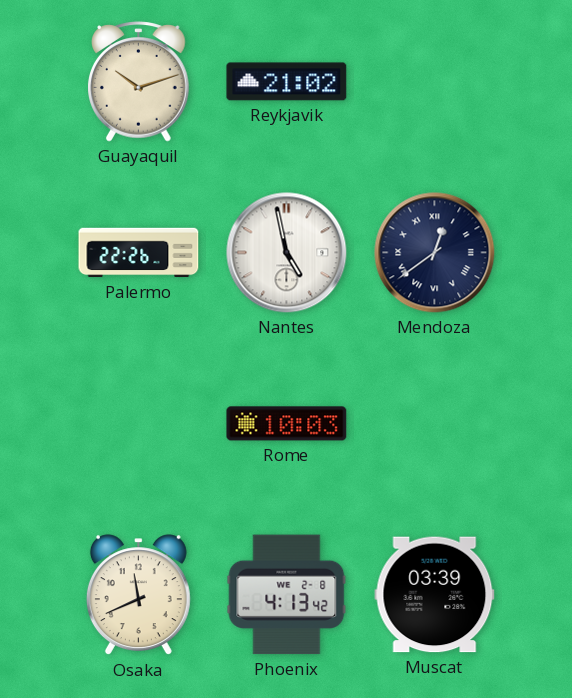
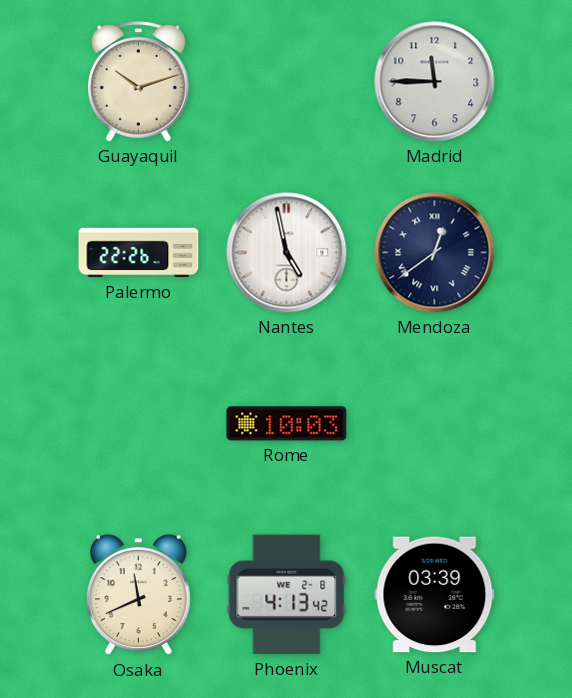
Reykjavik: 21:02 -> none
Madrid: none -> 11:45
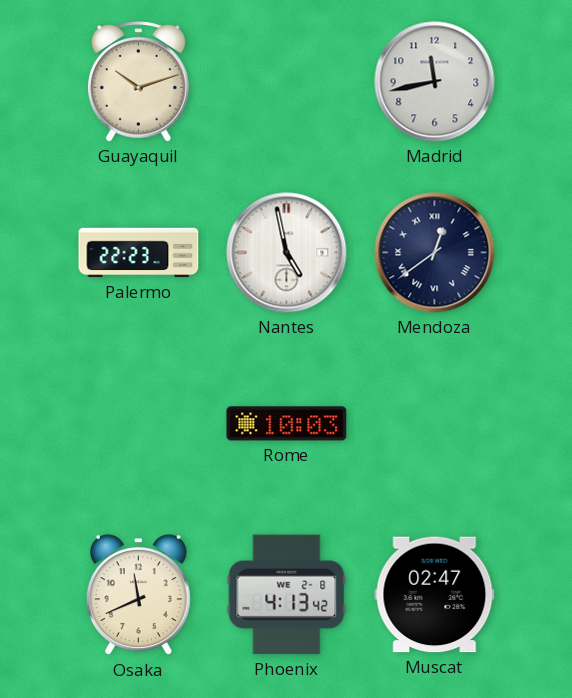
Madrid: 11:45 -> 11:43
Palermo: 22:26 -> 22:23
Muscat: 03:39 -> 02:47
